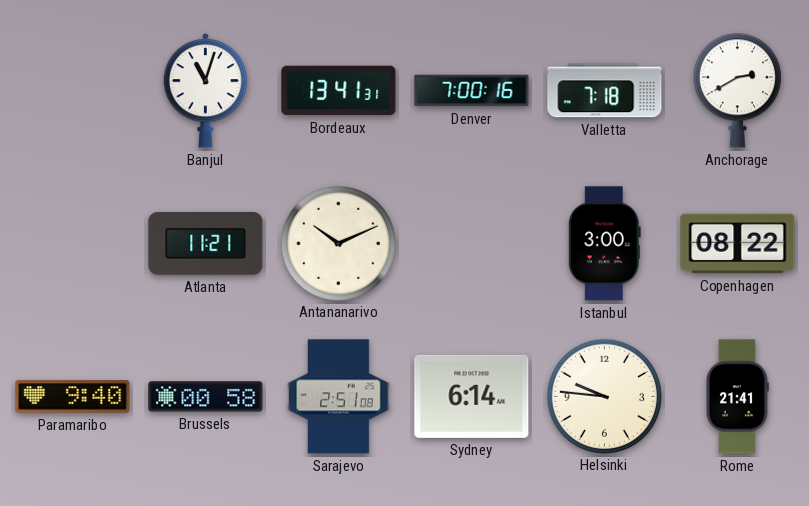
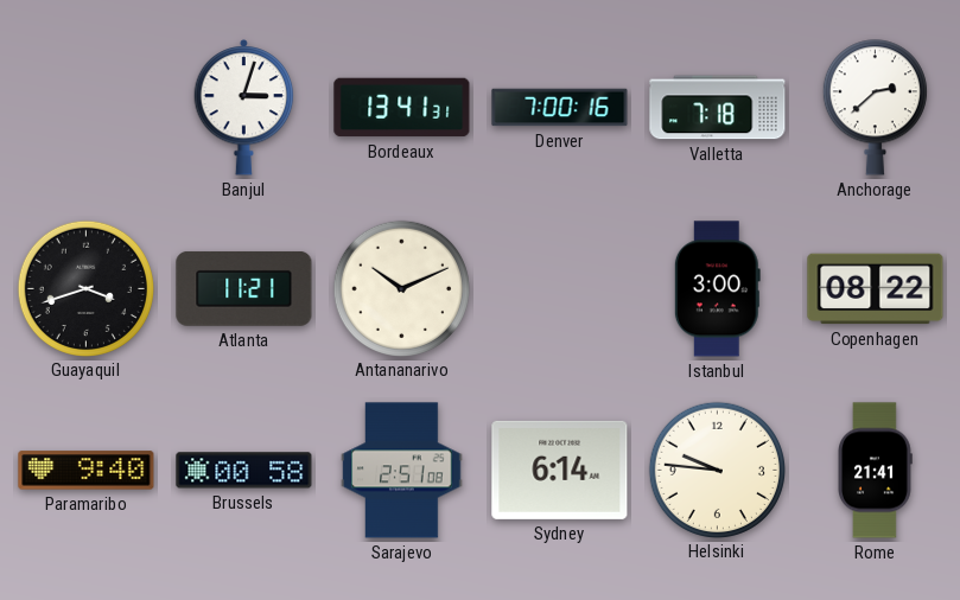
Banjul: 11:03 -> 3:03
Anchorage: 2:40 -> 2:38
Guayaquil: none -> 3:42
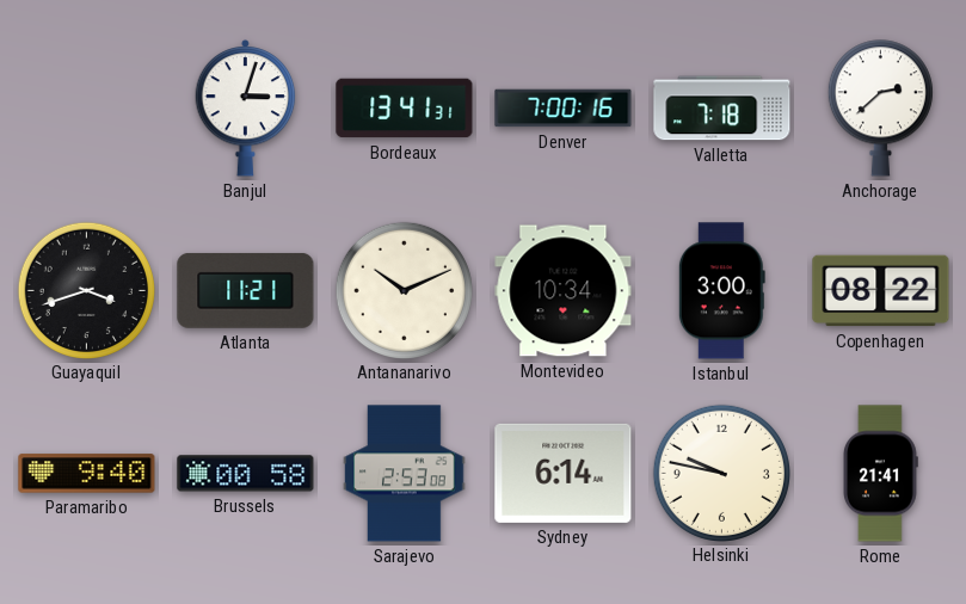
Montevideo: none -> 10:34
Sarajevo: 2:51 -> 2:53
Helsinki: 9:46 -> 9:47
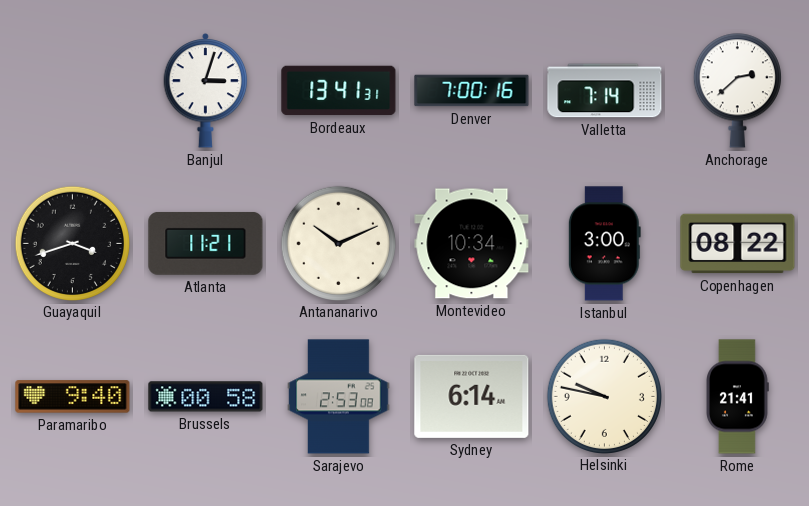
Valletta: 7:18 -> 7:14
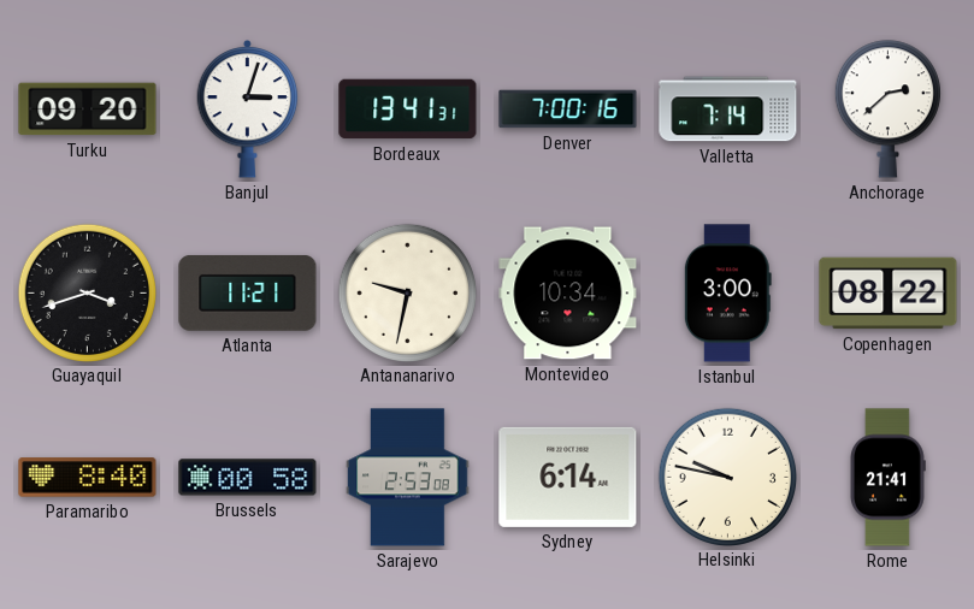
Turku: none -> 09:20
Antananarivo: 10:11 -> 9:32
Paramaribo: 9:40 -> 8:40
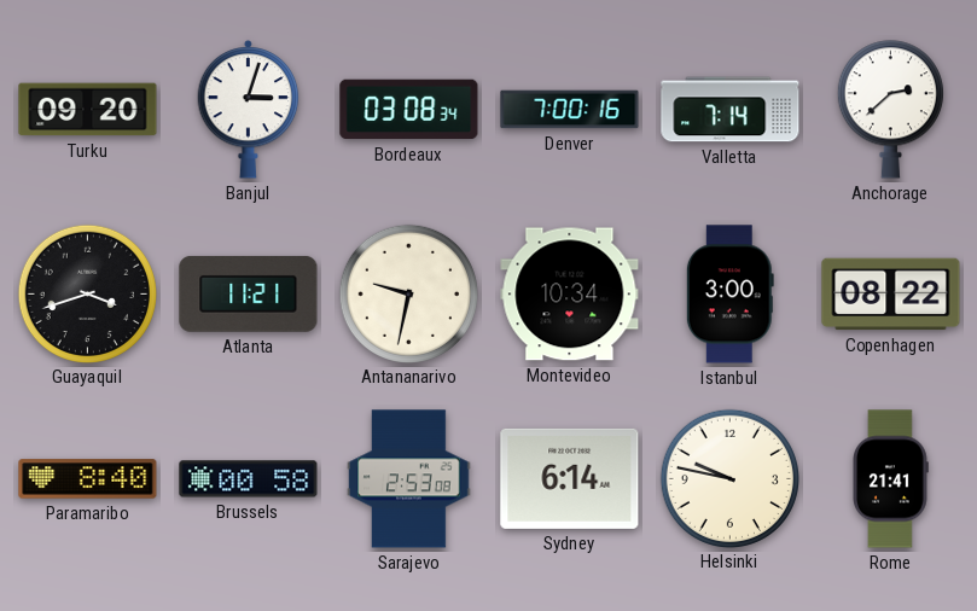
Bordeaux: 13:41 -> 03:08
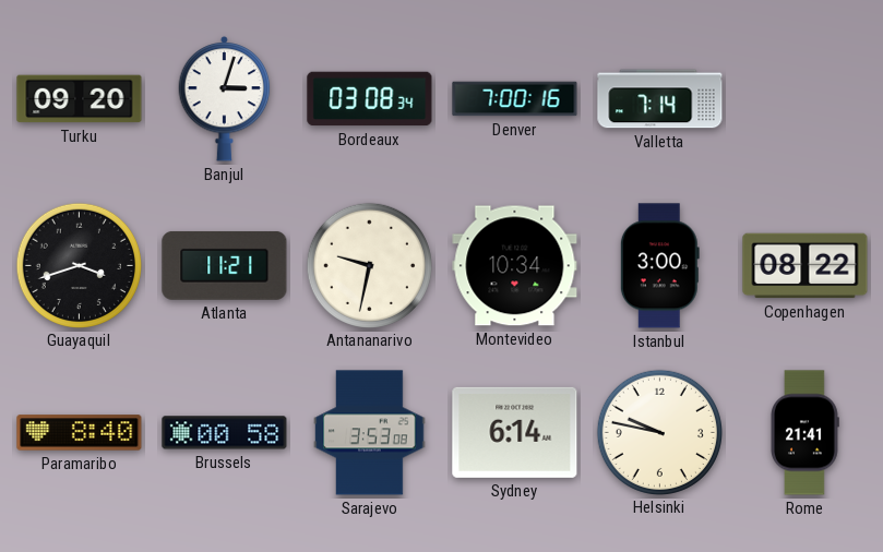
Anchorage: 2:38 -> none
Sarajevo: 2:53 -> 3:53
